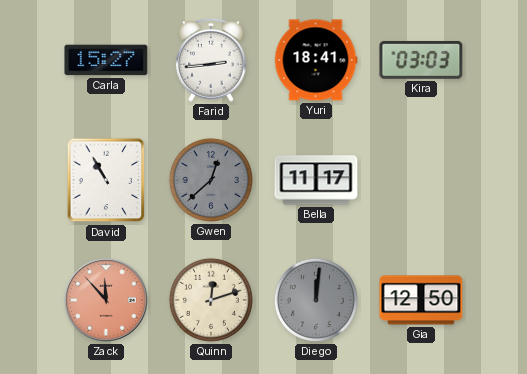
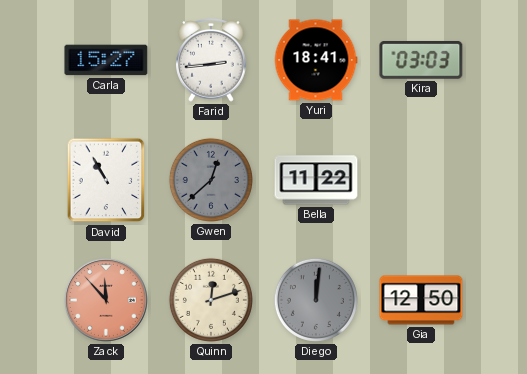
Bella: 11:17 -> 11:22
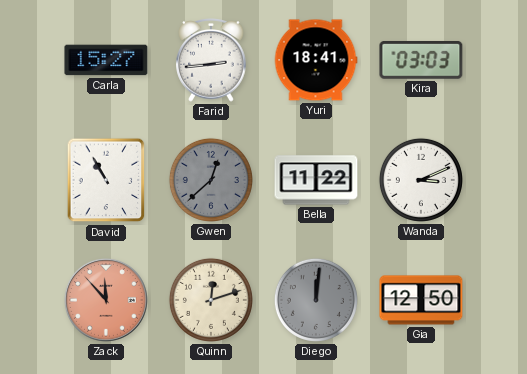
Wanda: none -> 3:11
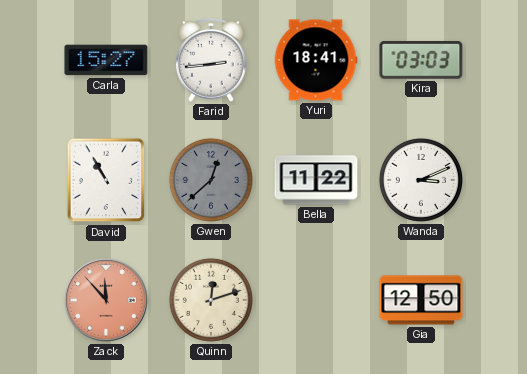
Diego: 12:01 -> none
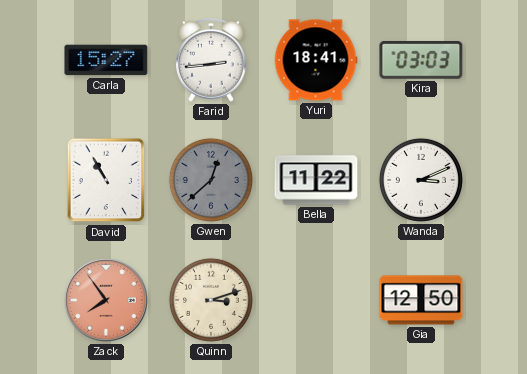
Zack: 11:53 -> 7:54
Quinn: 12:12 -> 3:12
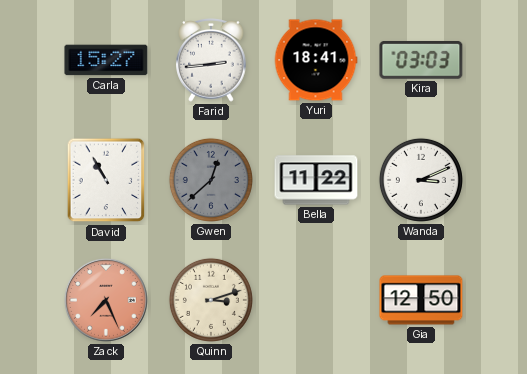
Zack: 7:54 -> 7:26
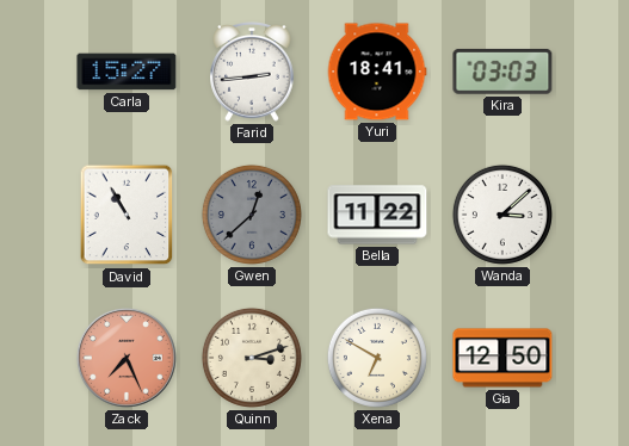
Wanda: 3:11 -> 3:08
Xena: none -> 6:50
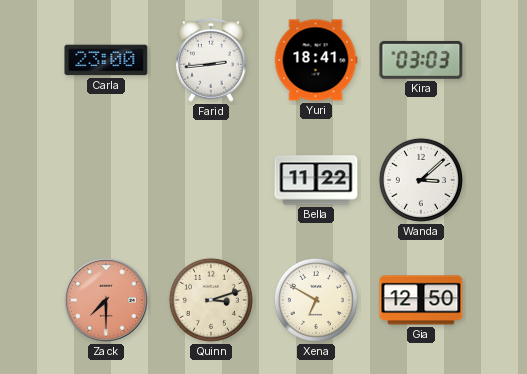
Carla: 15:27 -> 23:00
David: 10:55 -> none
Gwen: 12:38 -> none
Zack: 7:26 -> 7:30
